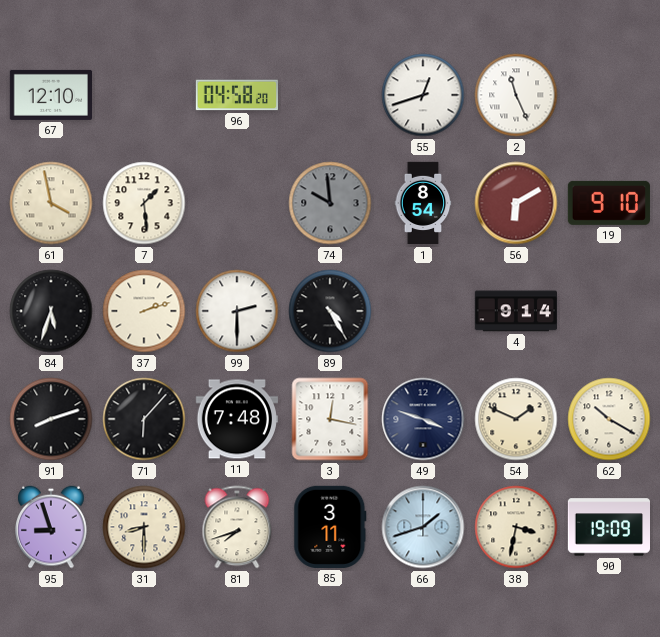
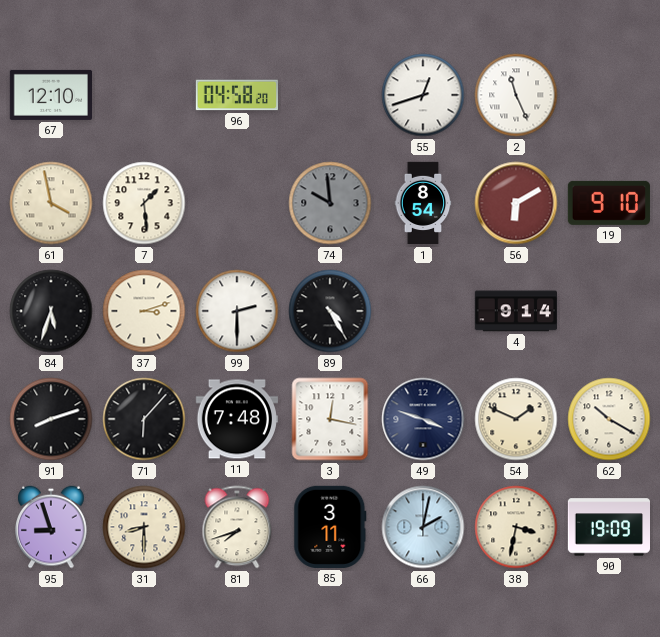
37: 2:12 -> 3:12
66: 1:42 -> 2:02
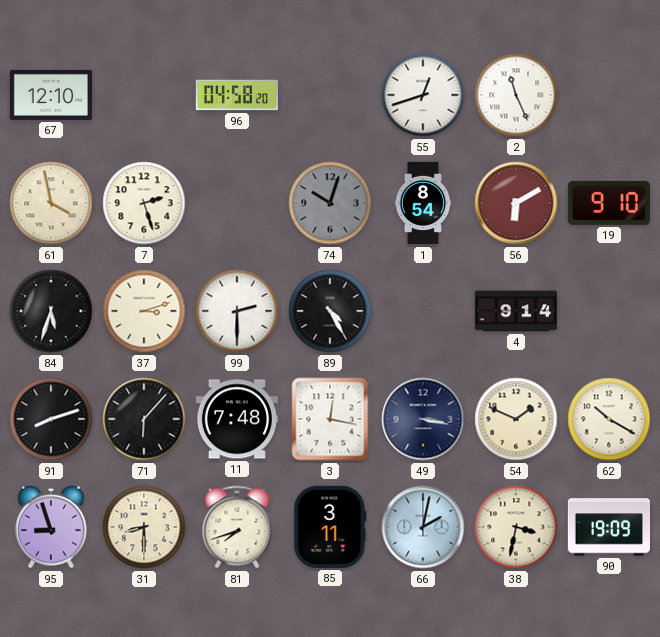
7: 1:29 -> 2:27
74: 9:59 -> 10:03
49: 3:48 -> 3:17
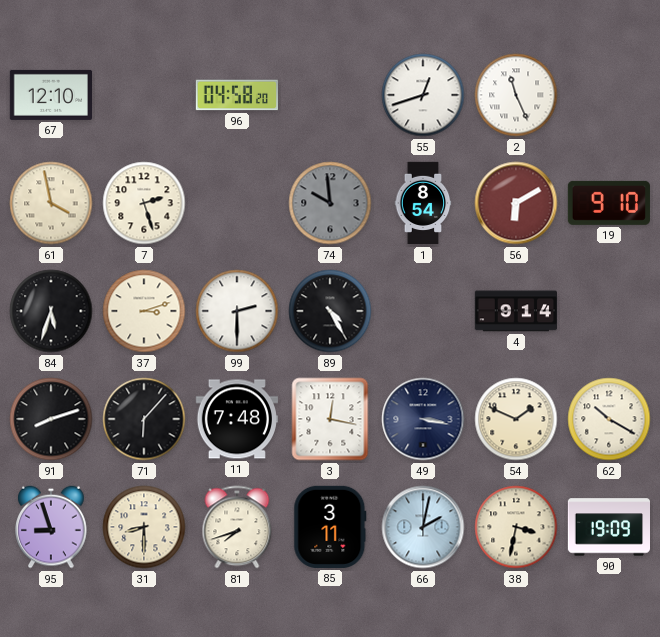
74: 10:03 -> 9:59
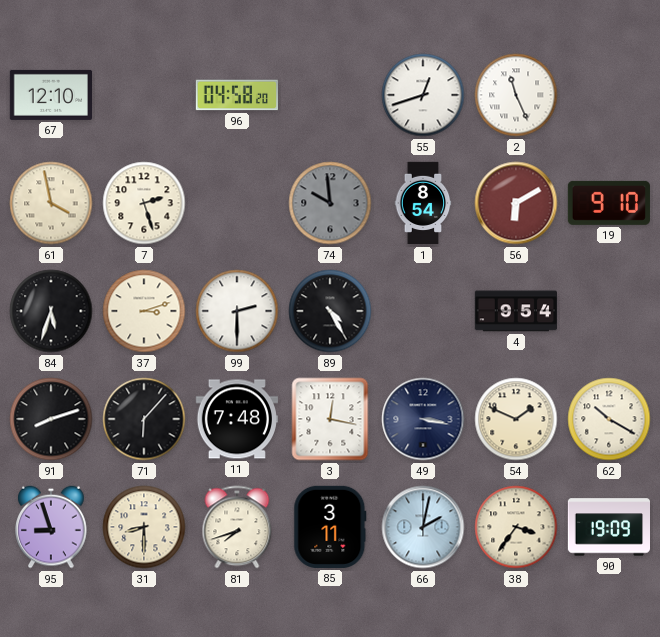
4: 9:14 -> 9:54
38: 3:32 -> 3:36
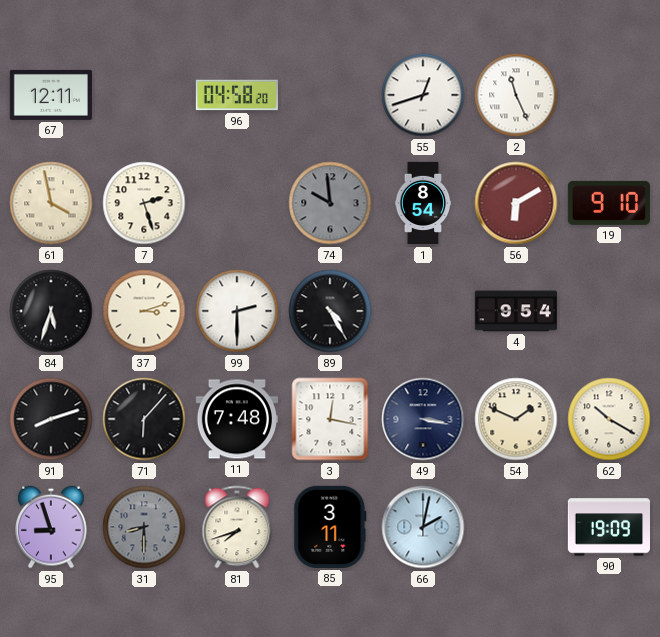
67: 12:10 -> 12:11
31 dial: cream -> grey
38: 3:36 -> none
